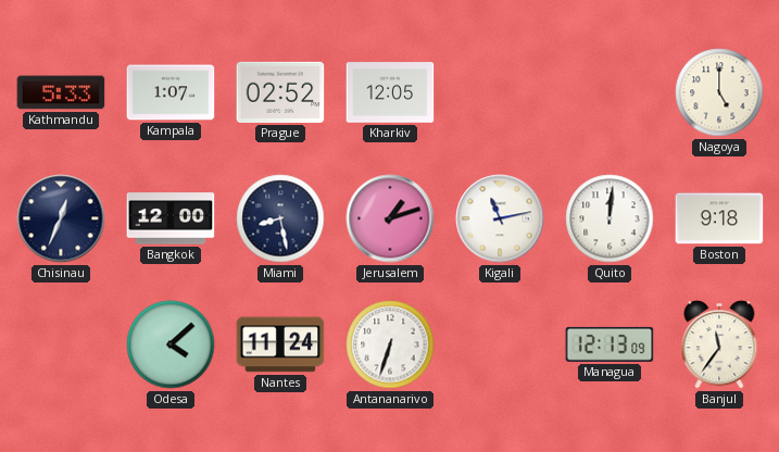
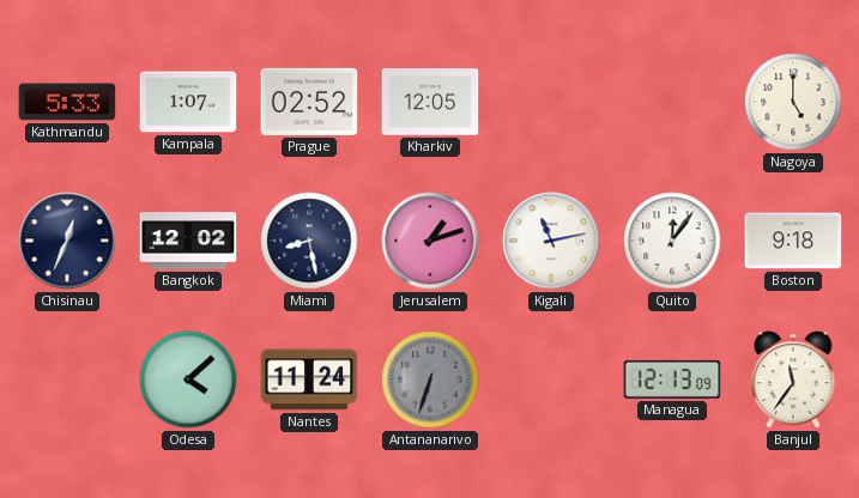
Bangkok: 12:00 -> 12:02
Quito: 12:01 -> 12:06
Antananarivo dial: white -> grey
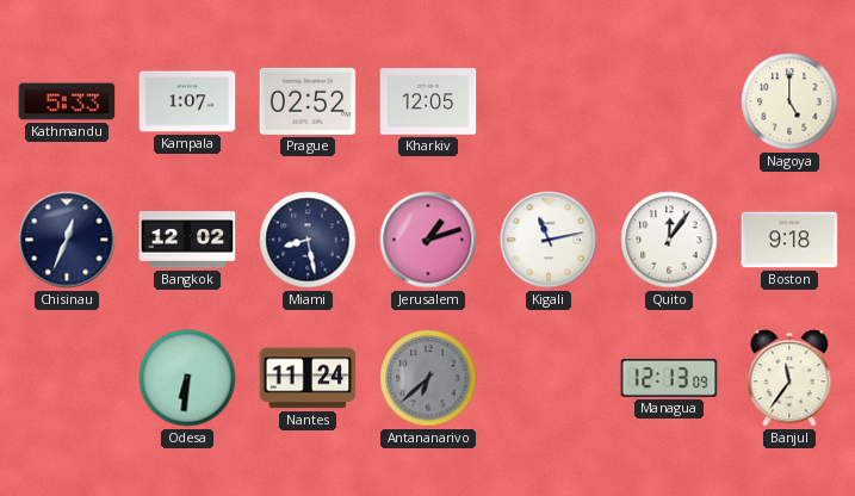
Odesa: 4:08 -> 6:31
Antananarivo: 6:33 -> 6:38
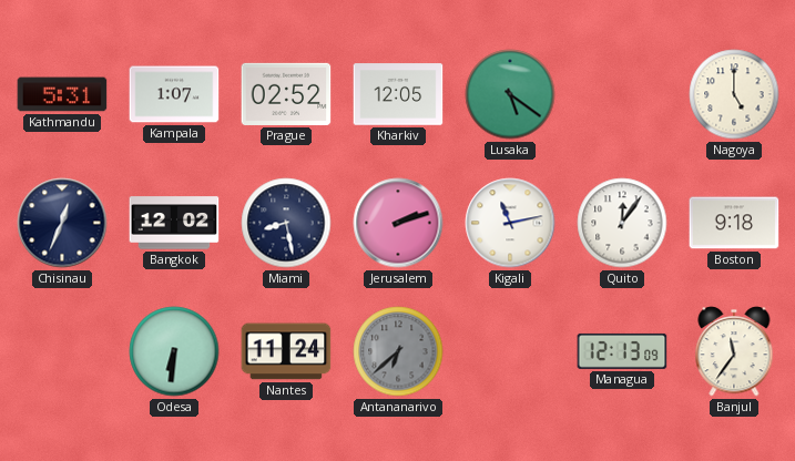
Kathmandu: 5:33 -> 5:31
Lusaka: none -> 5:21
Jerusalem: 1:12 -> 2:12
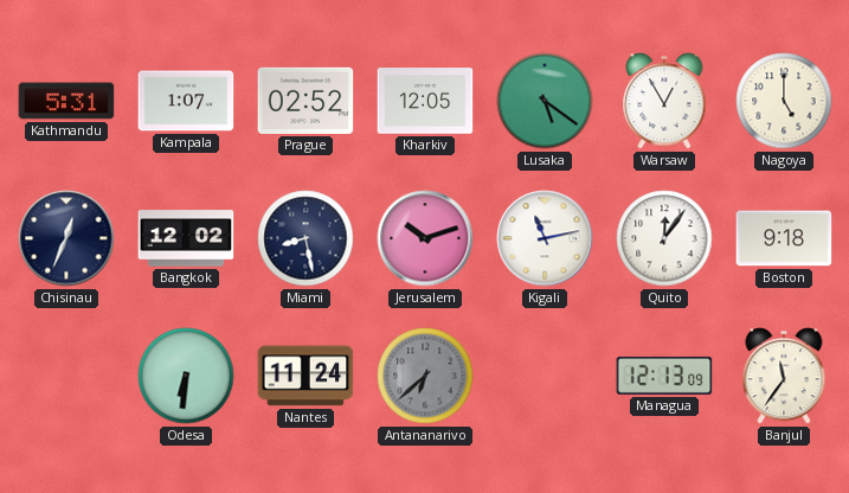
Warsaw: none -> 12:55
Jerusalem: 2:12 -> 10:12
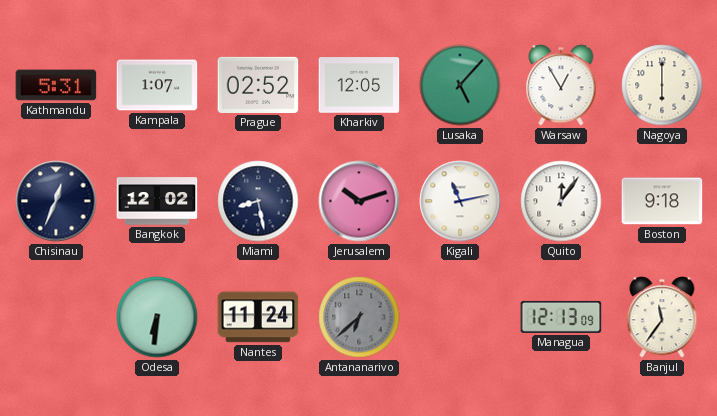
Lusaka: 5:21 -> 5:07
Nagoya: 5:00 -> 6:00
